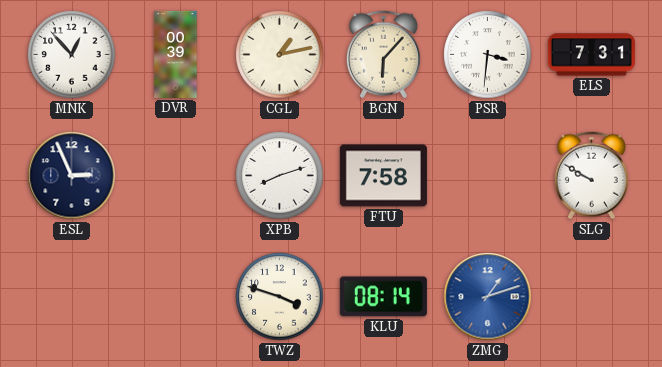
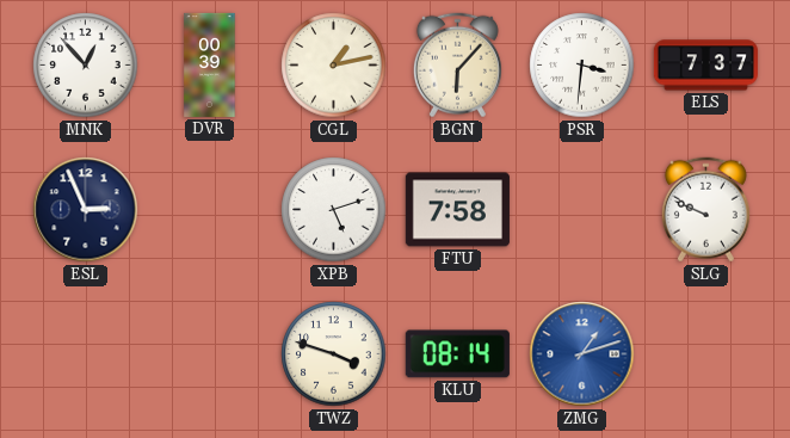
ELS: 7:31 -> 7:37
XPB: 8:12 -> 5:12
SLG: 9:50 -> 9:49
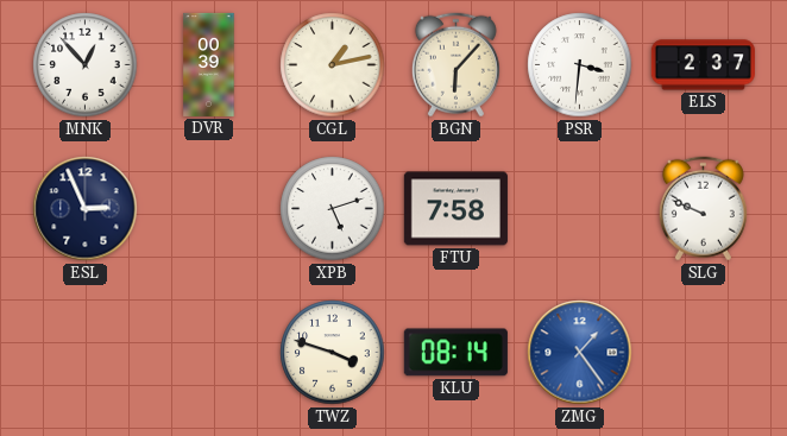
ELS: 7:37 -> 2:37
ZMG: 1:12 -> 1:24
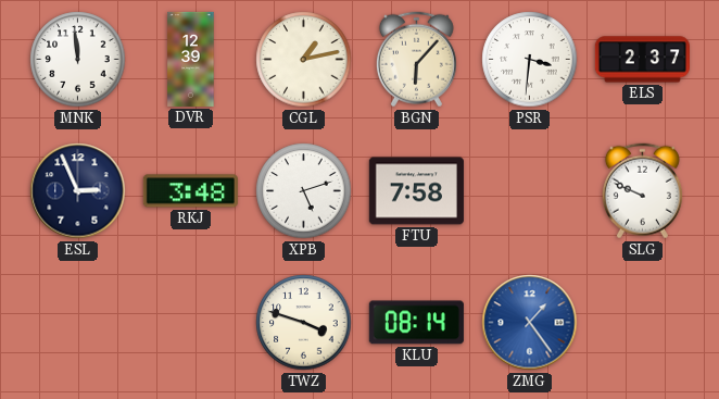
MNK: 12:53 -> 11:59
DVR: 00:39 -> 12:39
RKJ: none -> 3:48
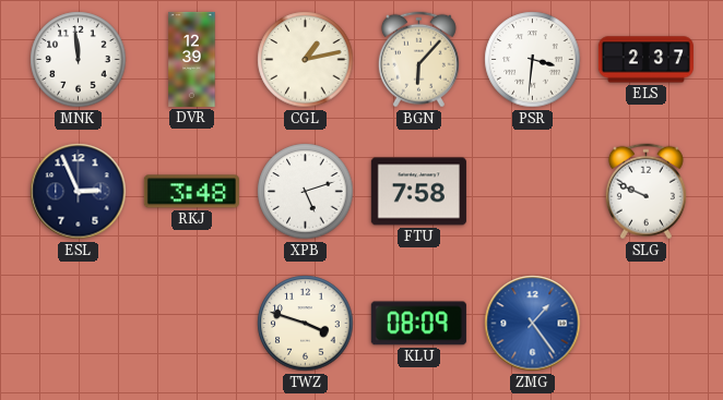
KLU: 08:14 -> 08:09
